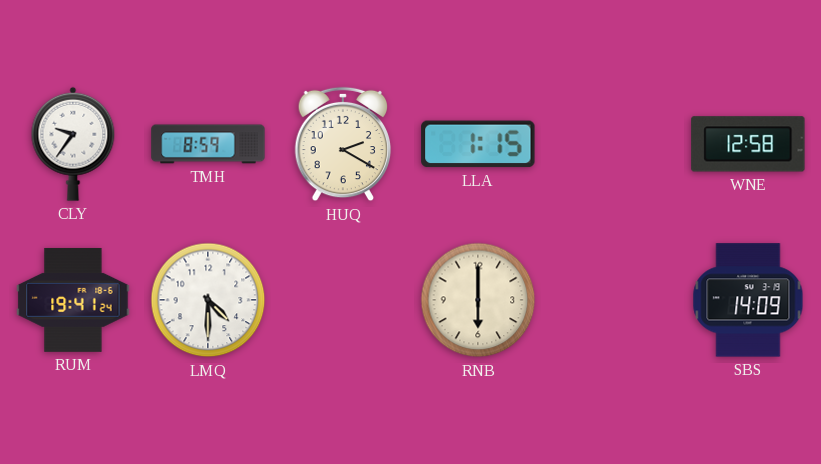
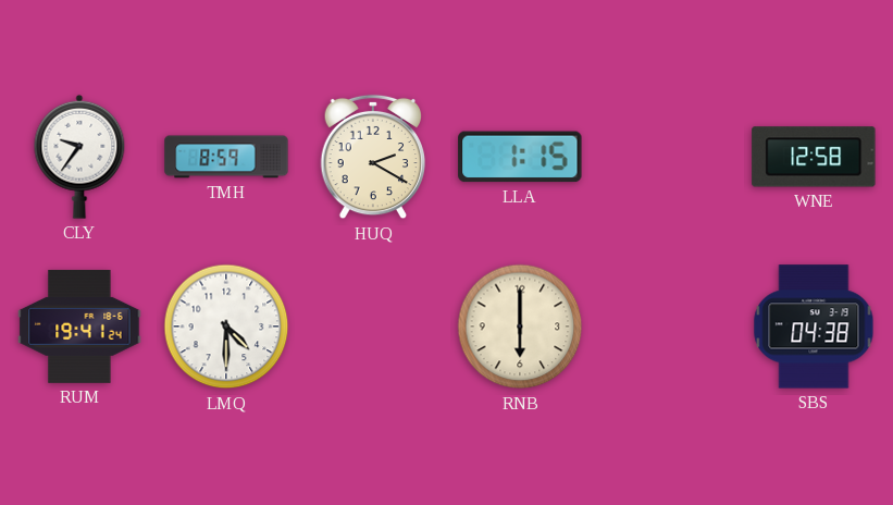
SBS: 14:09 -> 04:38
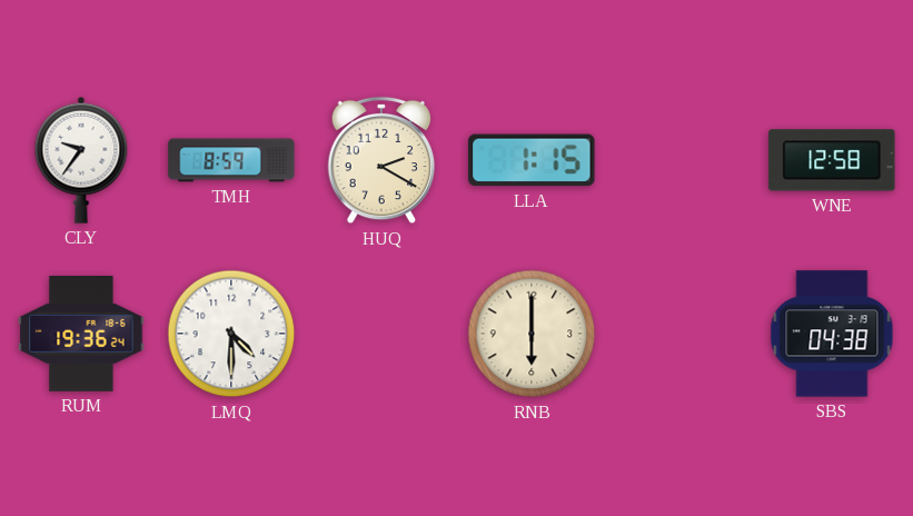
RUM: 19:41 -> 19:36
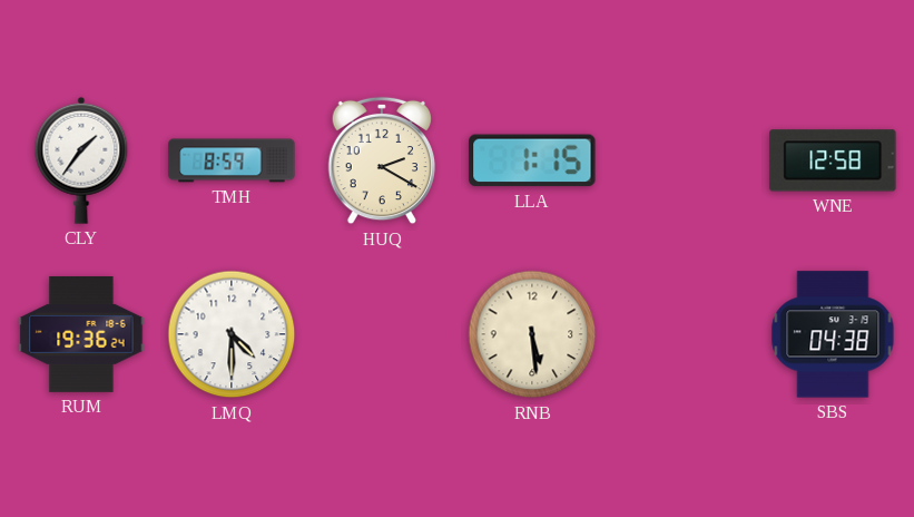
CLY: 9:36 -> 1:36
RNB: 6:00 -> 5:29
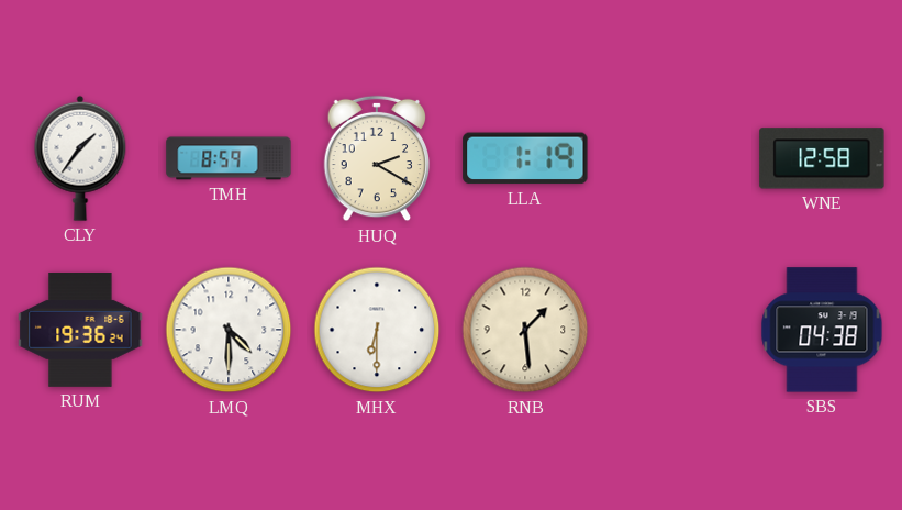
LLA: 1:15 -> 1:19
MHX: none -> 6:30
RNB: 5:29 -> 1:29
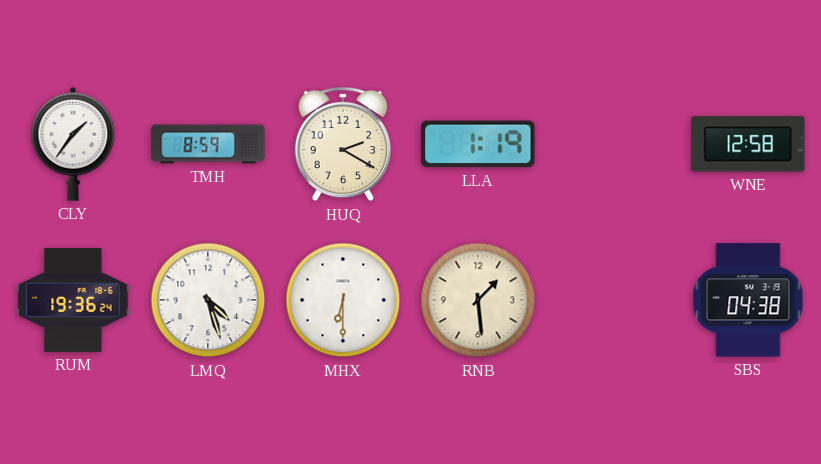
LMQ: 4:30 -> 4:27
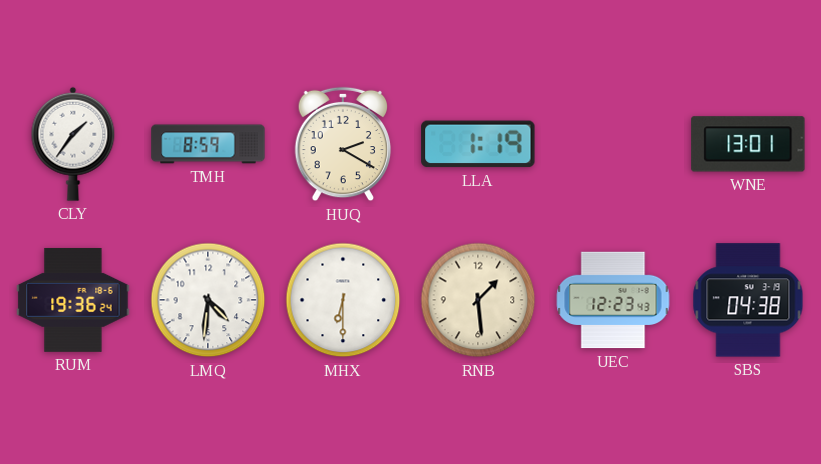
WNE: 12:58 -> 13:01
LMQ: 4:27 -> 4:31
UEC: none -> 12:23
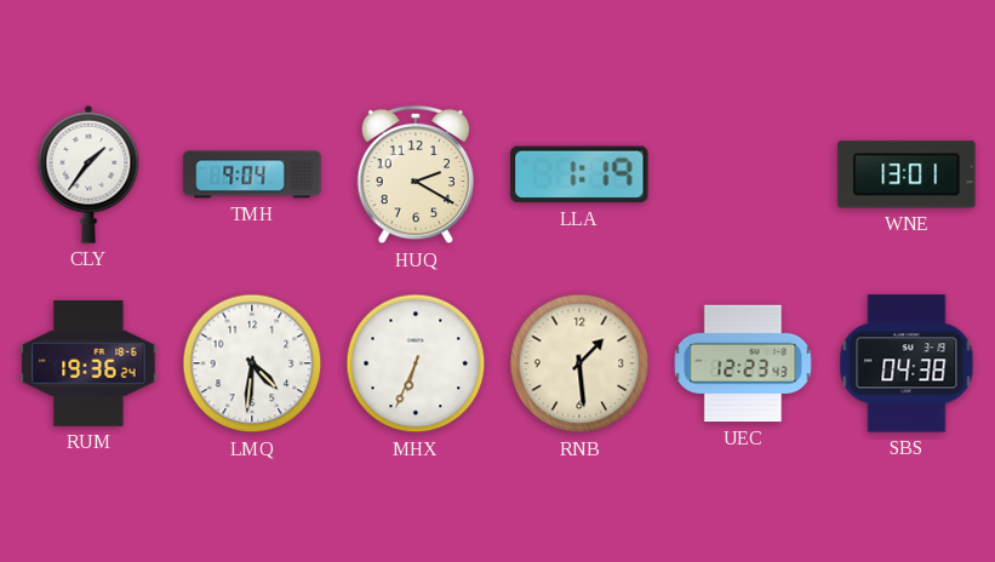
TMH: 8:59 -> 9:04
MHX: 6:30 -> 6:34
